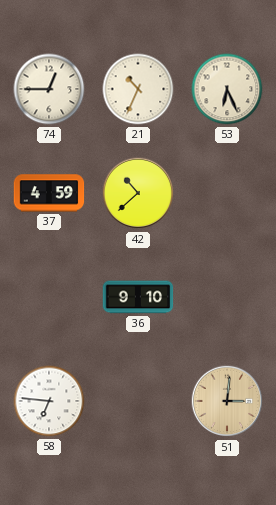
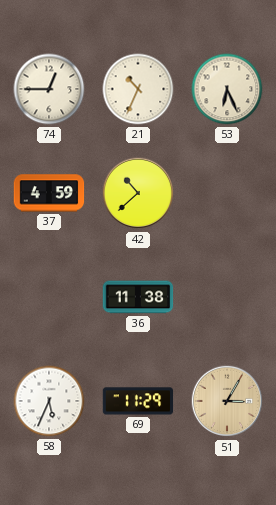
36: 9:10 -> 11:38
58: 6:46 -> 5:34
69: none -> 11:29
51: 3:01 -> 3:05
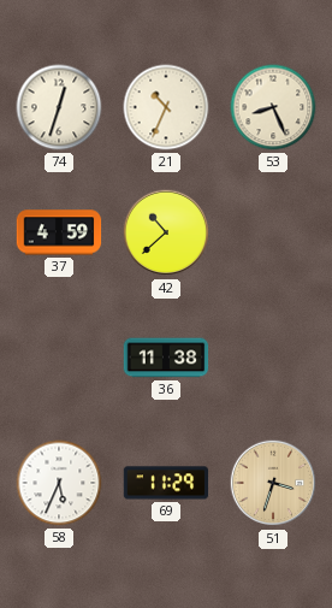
74: 12:45 -> 12:33
53: 6:26 -> 8:26
51: 3:05 -> 3:33
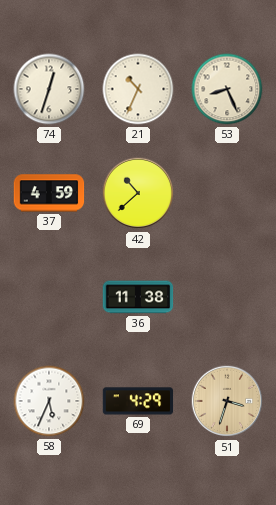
69: 11:29 -> 4:29
